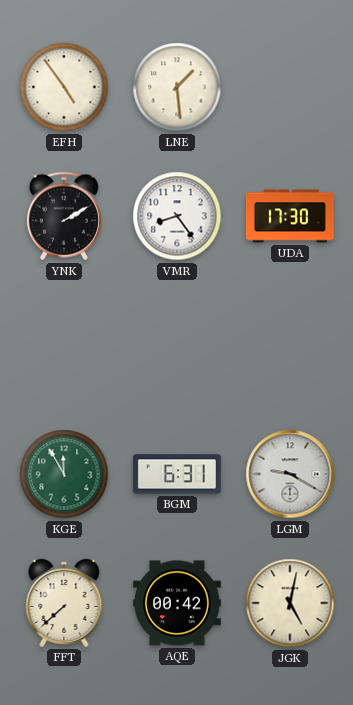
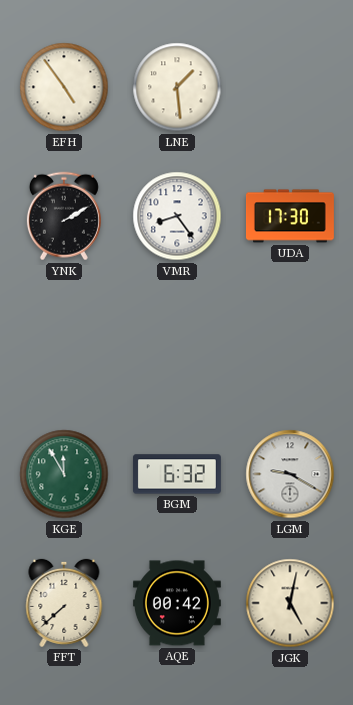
BGM: 6:31 -> 6:32
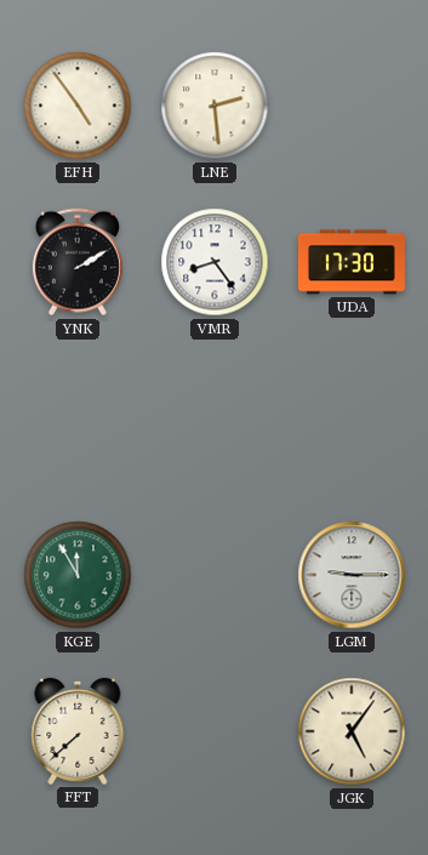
LNE: 1:29 -> 2:29
BGM: 6:32 -> none
LGM: 9:20 -> 9:15
AQE: 00:42 -> none
JGK: 5:02 -> 5:06
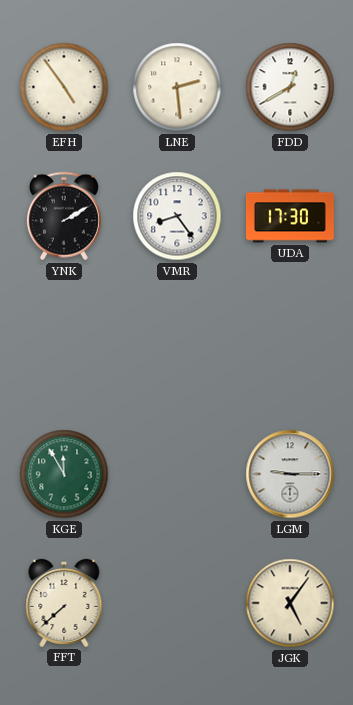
FDD: none -> 12:40
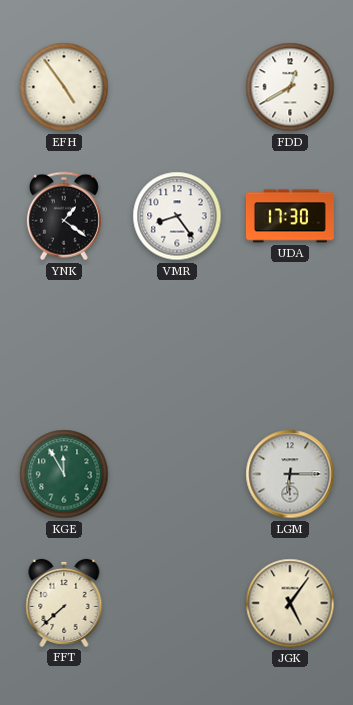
LNE: 2:29 -> none
YNK: 2:10 -> 1:21
LGM: 9:15 -> 6:15
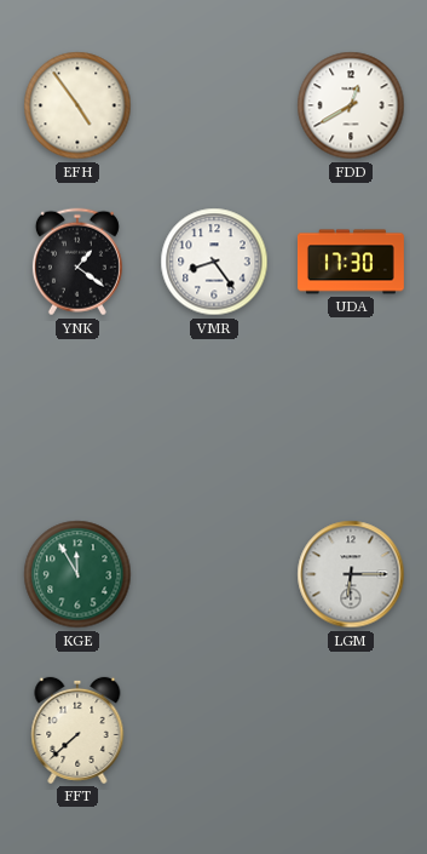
JGK: 5:06 -> none
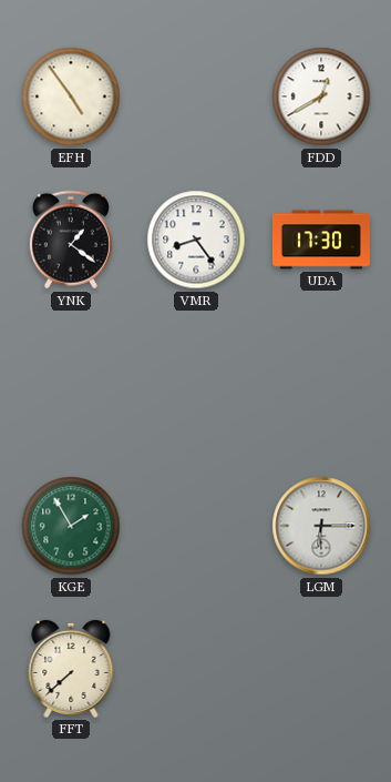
KGE: 11:55 -> 1:55
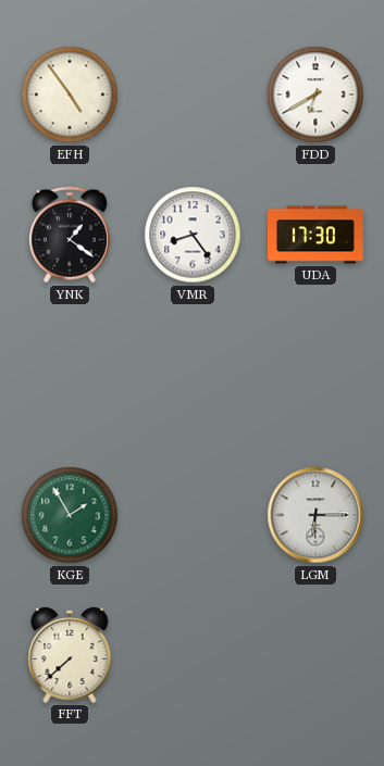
FDD: 12:40 -> 6:40
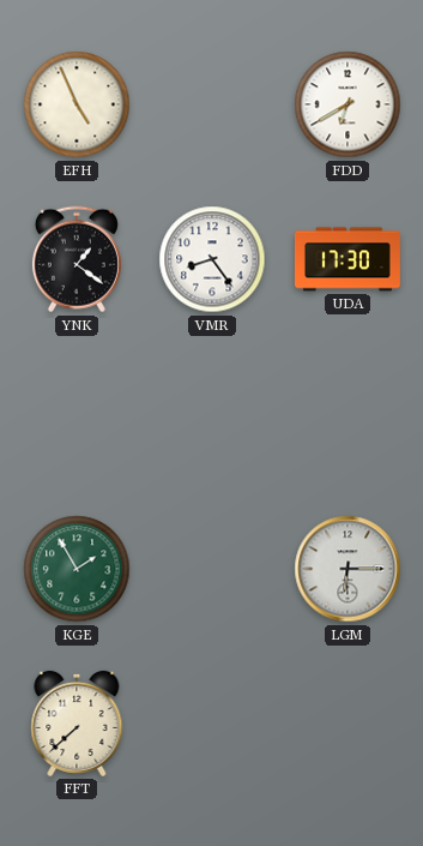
EFH: 4:54 -> 4:56
